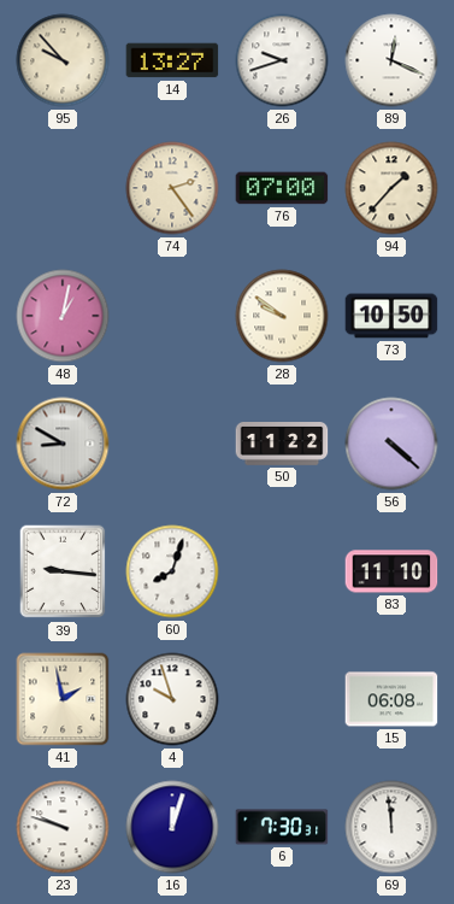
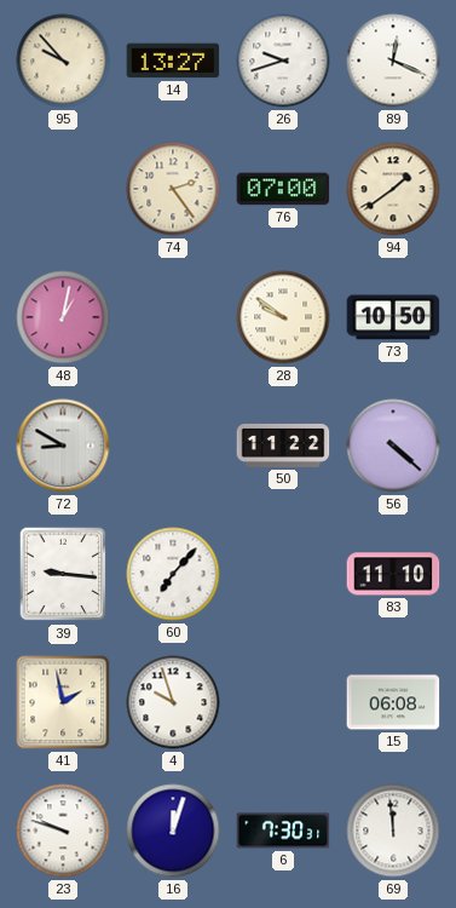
94: 1:37 -> 1:39
60: 8:03 -> 7:07
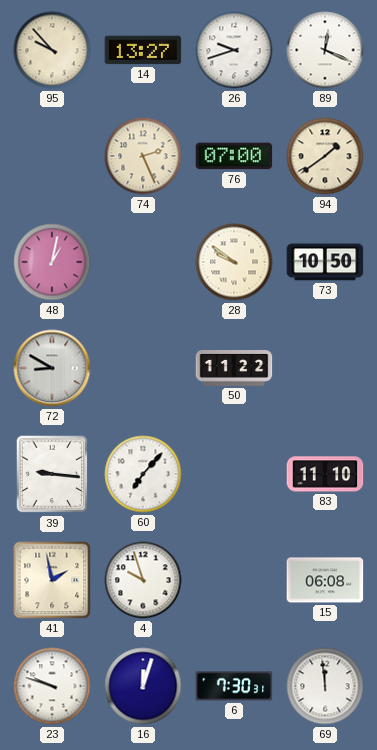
74: 2:24 -> 2:26
56: 4:22 -> none
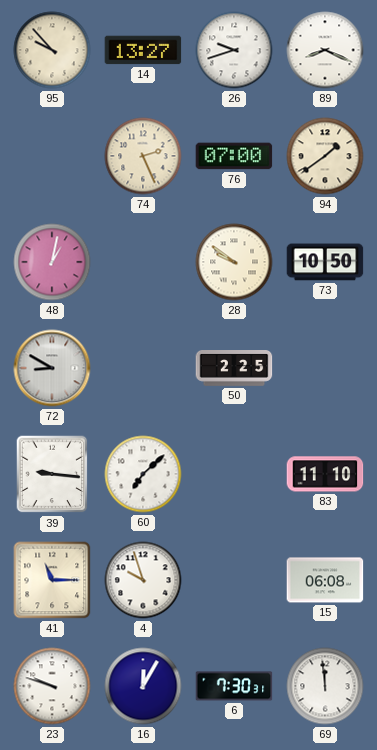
89: 12:19 -> 8:19
50: 11:22 -> 2:25
60: 7:07 -> 7:08
41: 1:58 -> 11:15
16: 12:03 -> 12:05
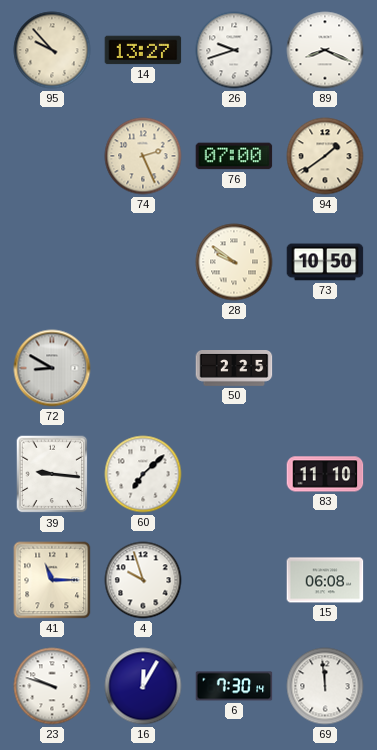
48: 1:02 -> none
6: 7:30:31 -> 7:30:14
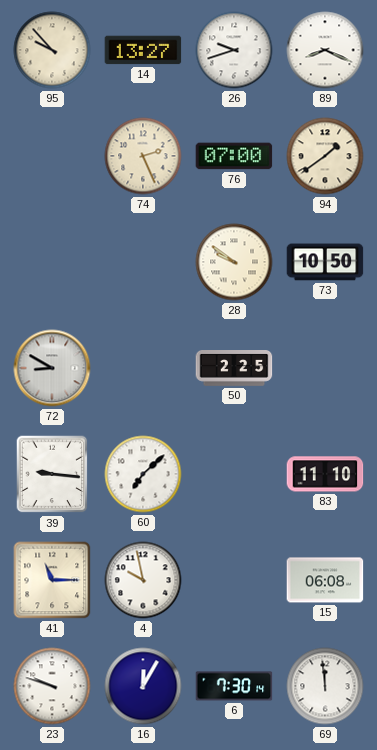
4: 9:57 -> 9:58
